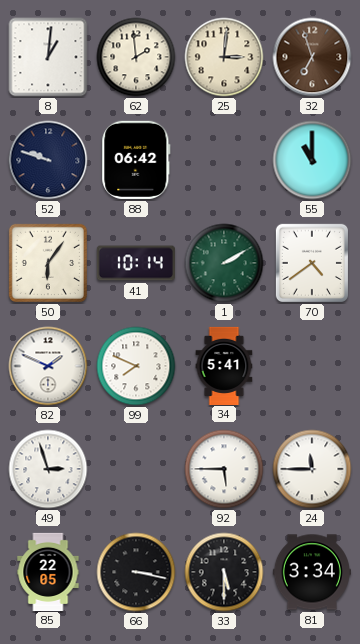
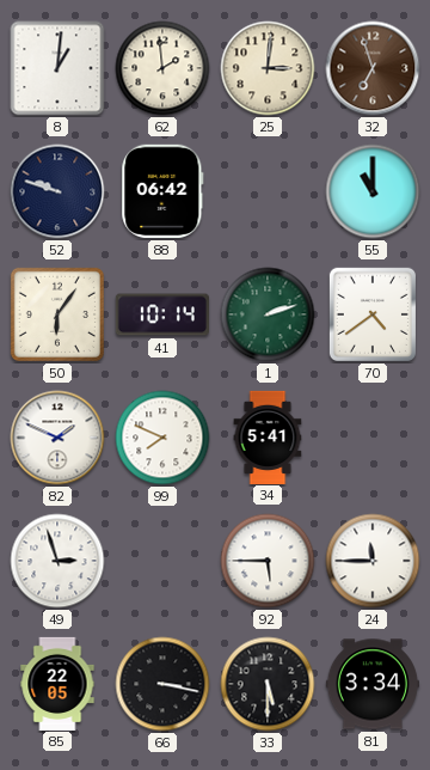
1: 2:10 -> 2:12
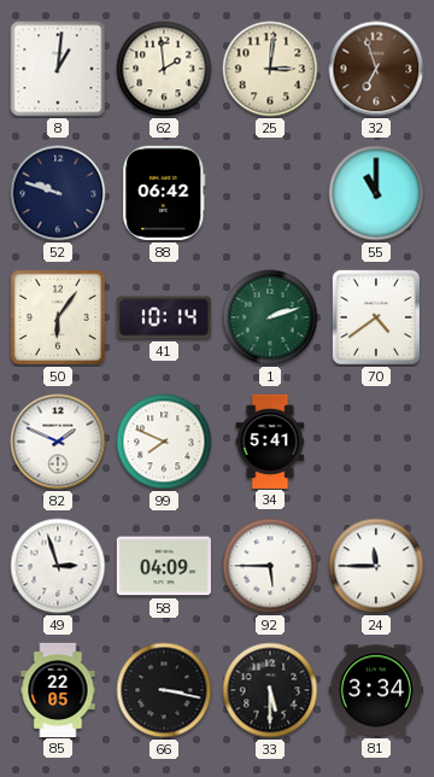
58: none -> 04:09
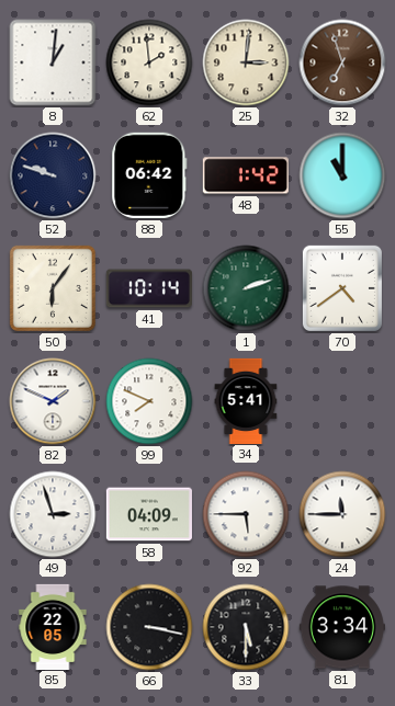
48: none -> 1:42
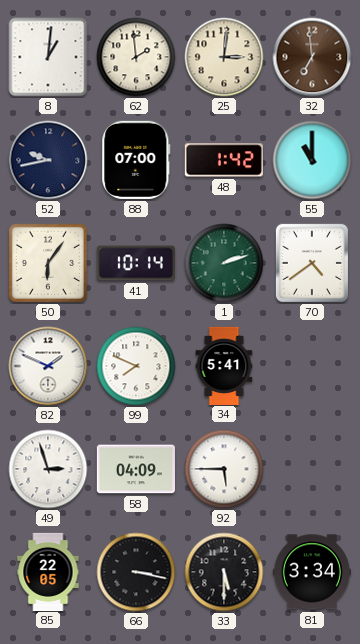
32: 6:57 -> 6:59
52: 9:48 -> 9:43
88: 06:42 -> 07:00
24: 11:45 -> none
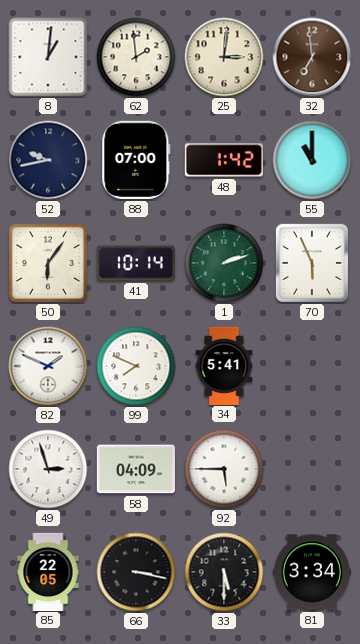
70: 4:39 -> 5:56
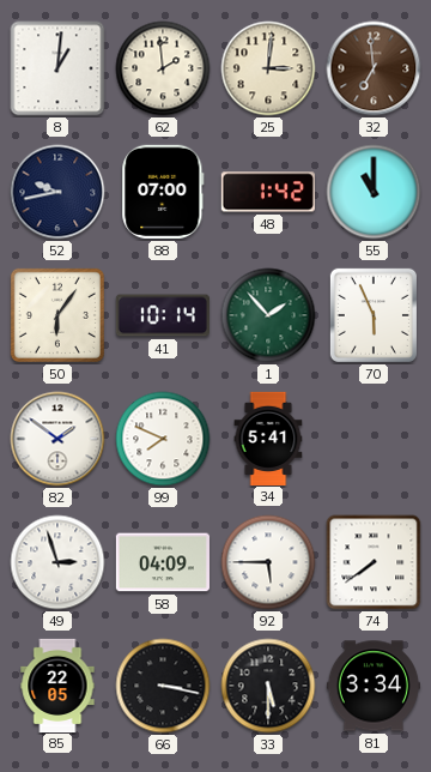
1: 2:12 -> 1:53
82: 1:49 -> 1:51
74: none -> 7:39
